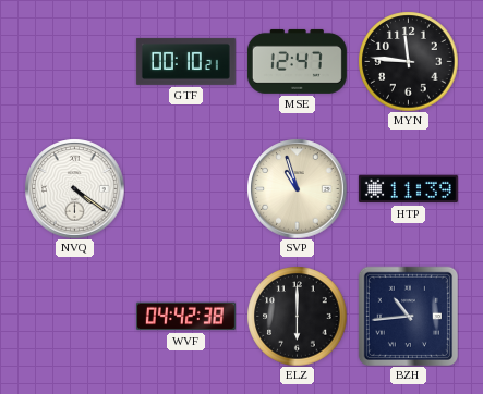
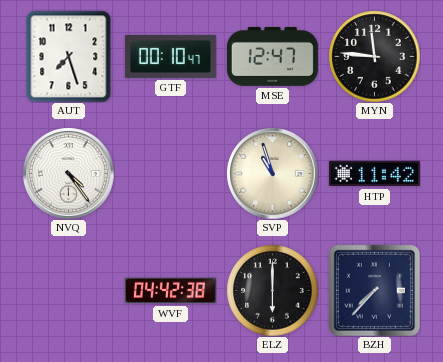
AUT: none -> 7:27
GTF: 00:10:21 -> 00:10:47
NVQ: 4:21 -> 4:24
HTP: 11:39 -> 11:42
BZH: 10:44 -> 7:37
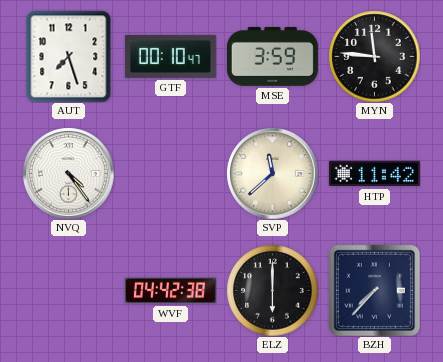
MSE: 12:47 -> 3:59
SVP: 10:57 -> 11:38
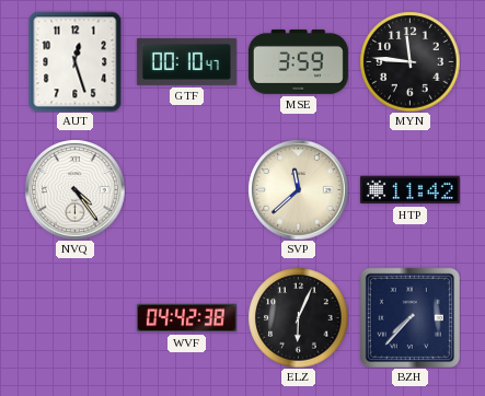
AUT: 7:27 -> 12:27
ELZ: 6:00 -> 6:04
